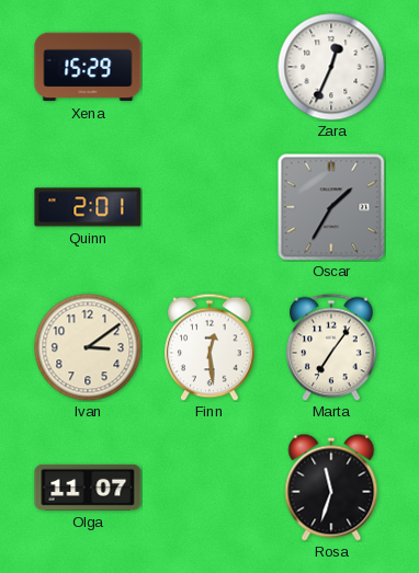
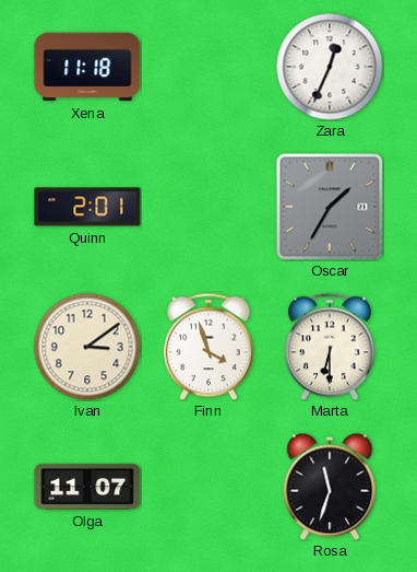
Xena: 15:29 -> 11:18
Finn: 12:29 -> 3:57
Marta: 7:06 -> 6:30
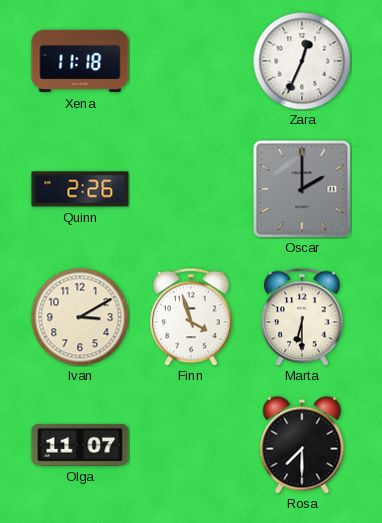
Quinn: 2:01 -> 2:26
Oscar: 1:35 -> 2:00
Ivan: 3:09 -> 3:10
Rosa: 11:33 -> 7:30
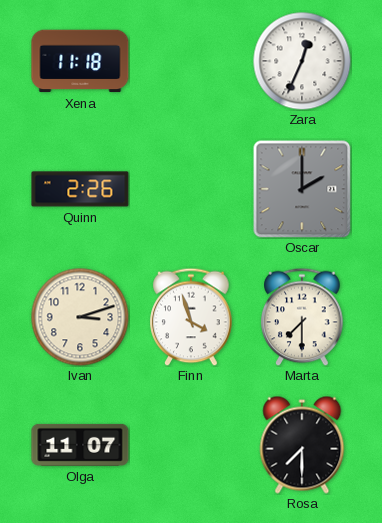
Ivan: 3:10 -> 3:12
Marta: 6:30 -> 7:30
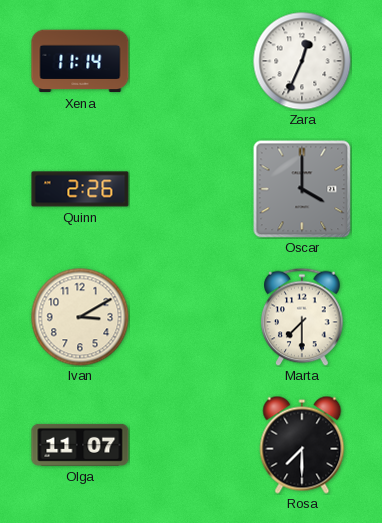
Xena: 11:18 -> 11:14
Oscar: 2:00 -> 4:00
Ivan: 3:12 -> 3:10
Finn: 3:57 -> none
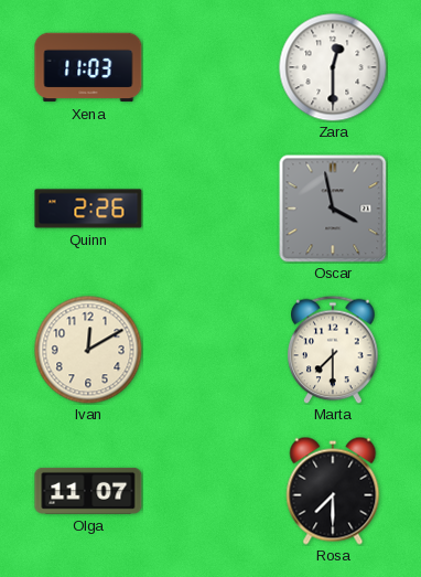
Xena: 11:14 -> 11:03
Zara: 12:34 -> 12:30
Oscar: 4:00 -> 3:58
Ivan: 3:10 -> 12:10
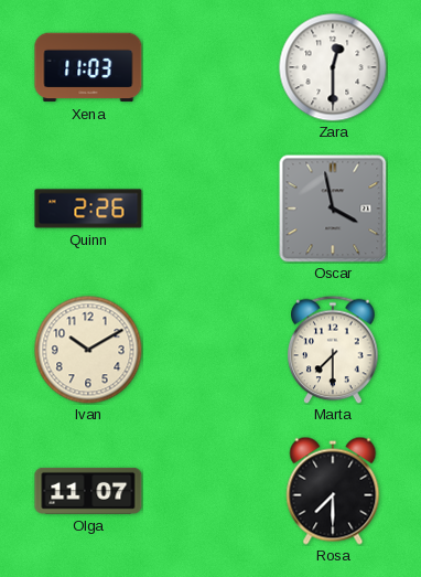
Ivan: 12:10 -> 10:10
